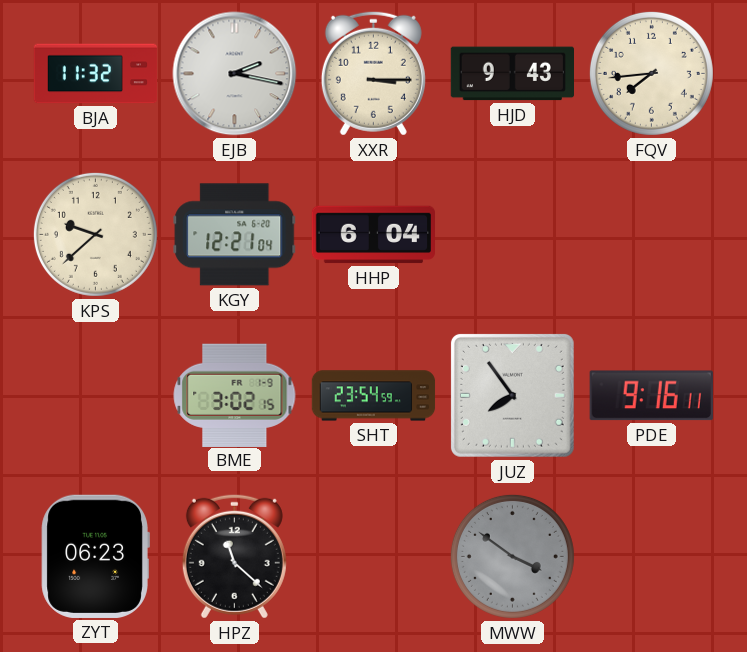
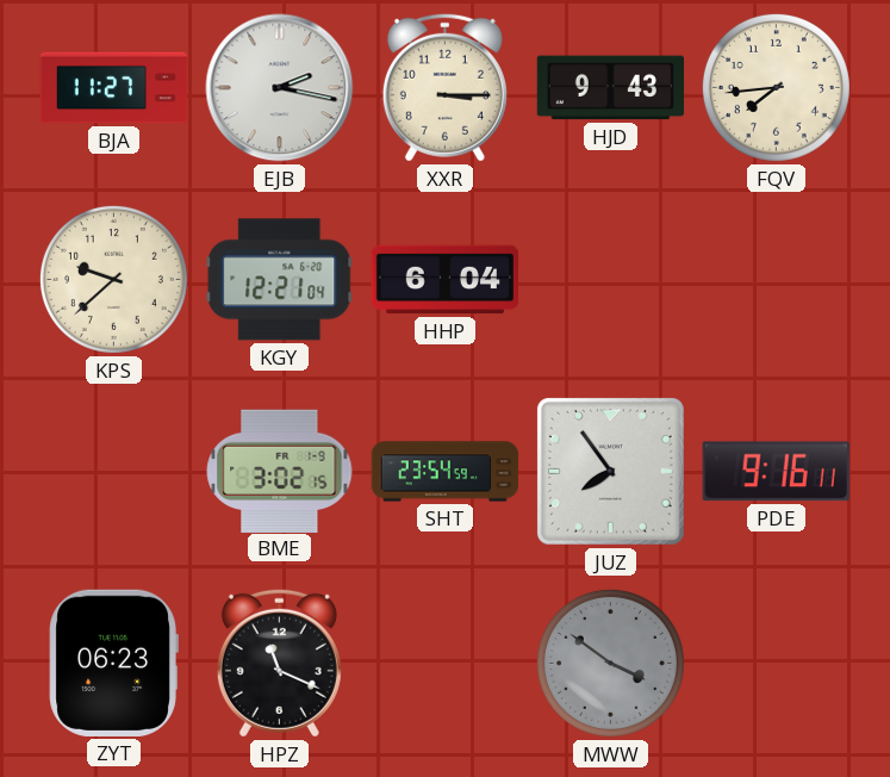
BJA: 11:32 -> 11:27
HPZ: 11:22 -> 11:19
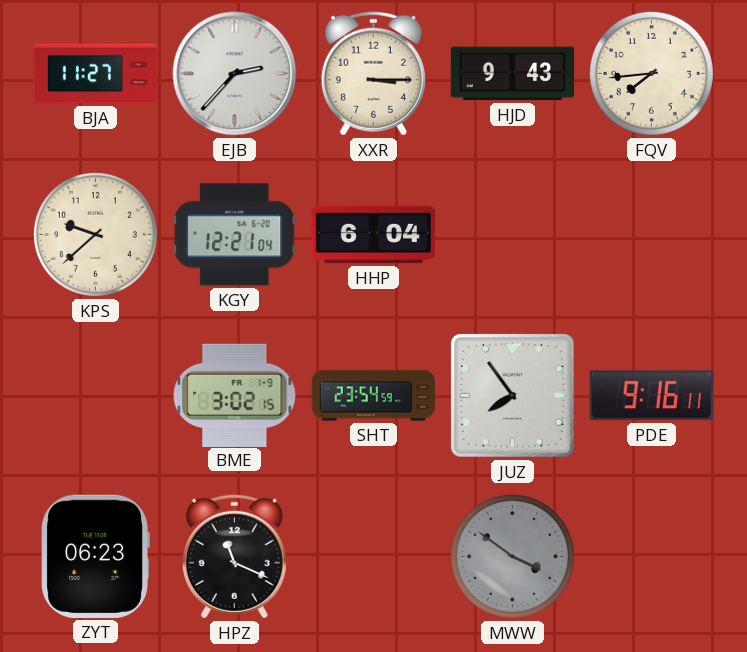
EJB: 2:17 -> 2:37
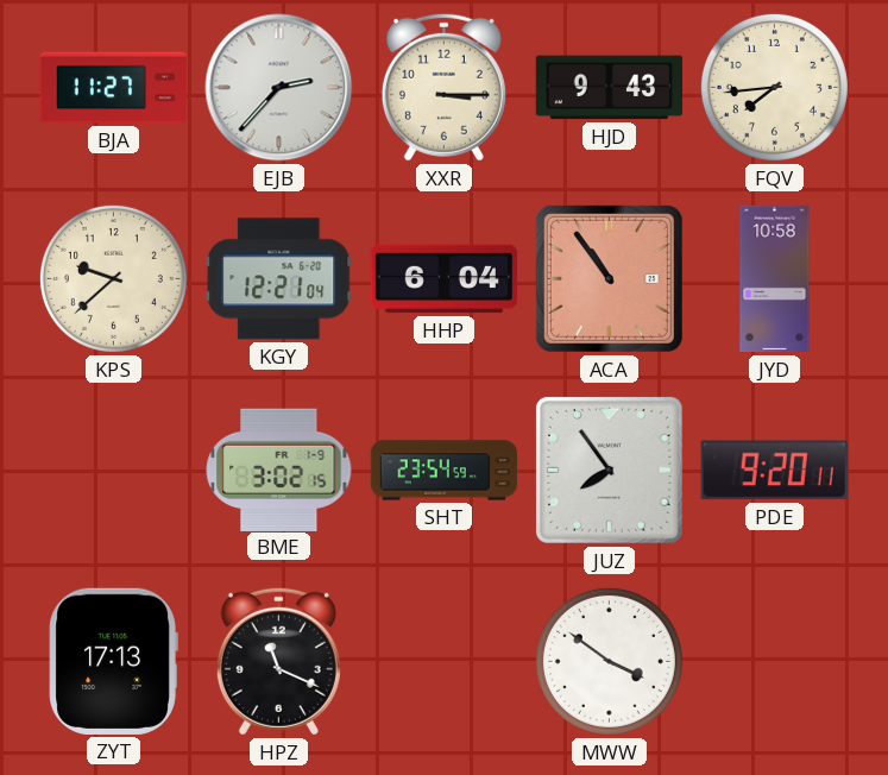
ACA: none -> 10:54
JYD: none -> 10:58
PDE: 9:16 -> 9:20
ZYT: 06:23 -> 17:13
MWW dial: grey -> white
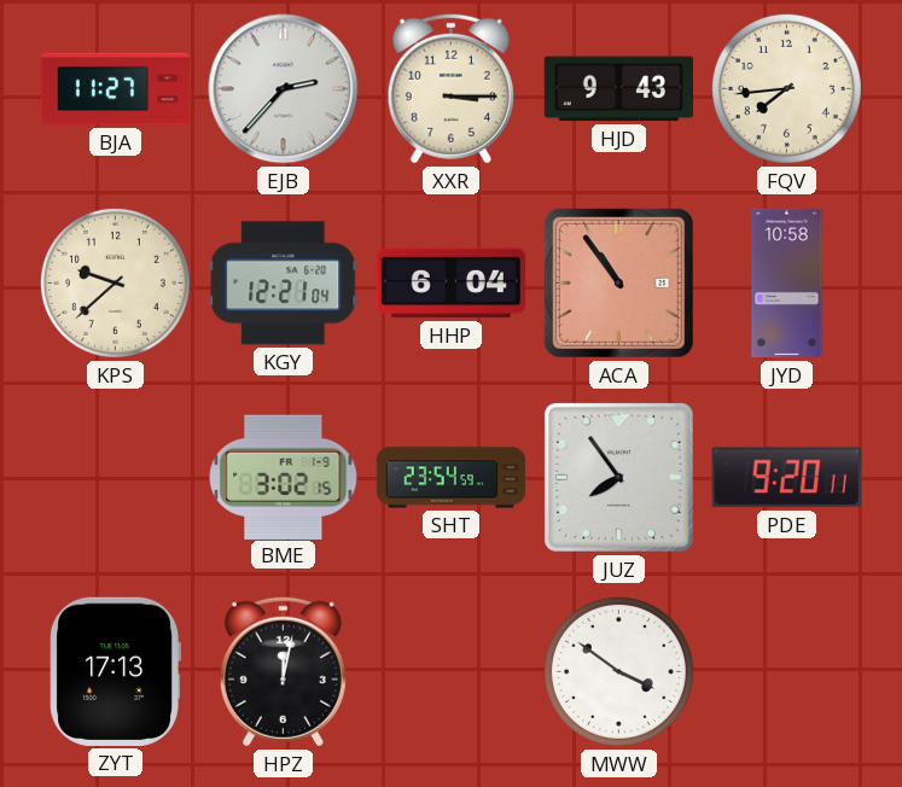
HPZ: 11:19 -> 12:02
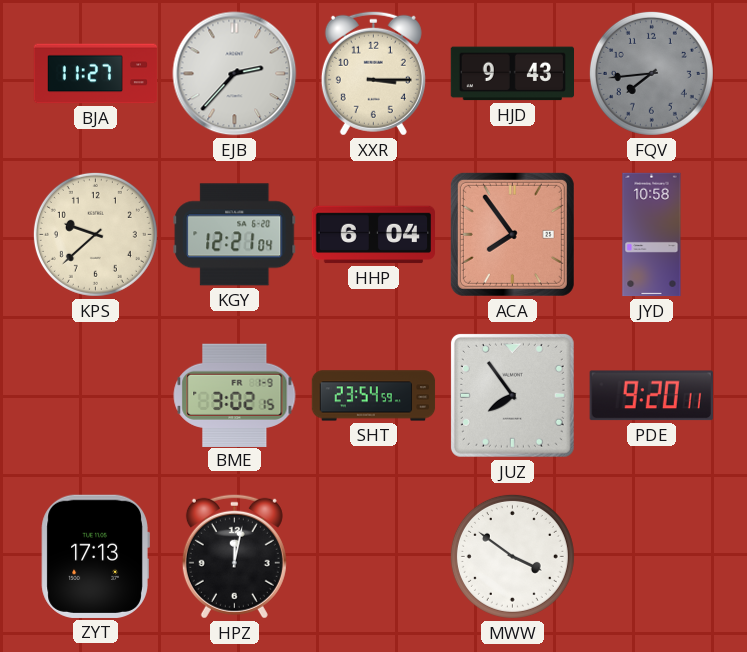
FQV dial: cream -> grey
ACA: 10:54 -> 7:54
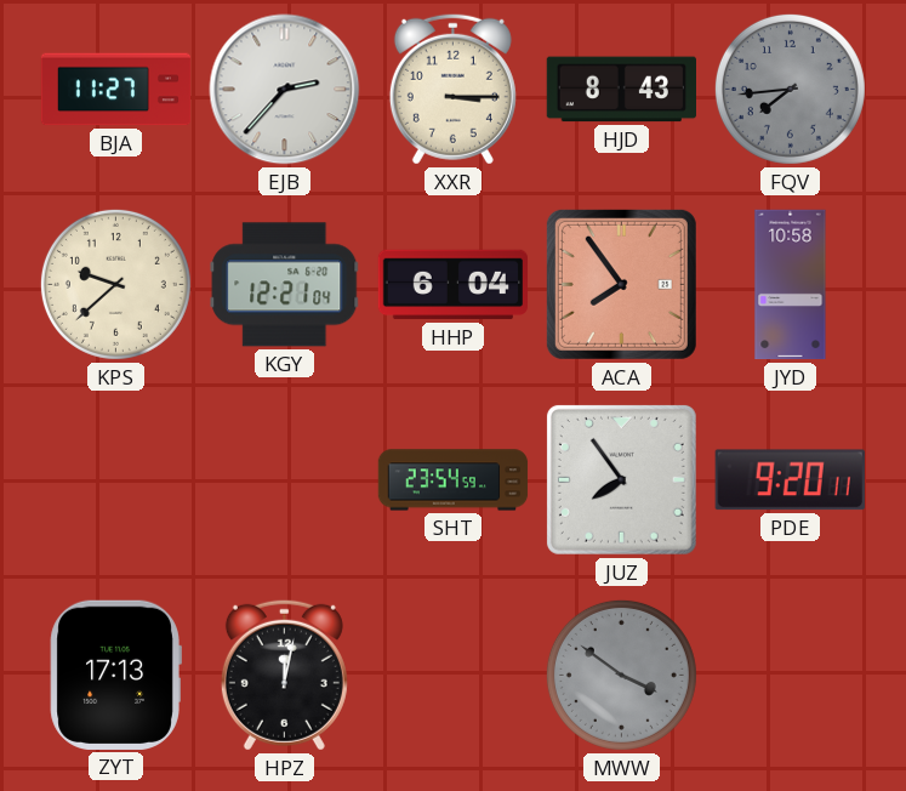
HJD: 9:43 -> 8:43
BME: 3:02 -> none
MWW dial: white -> grey
